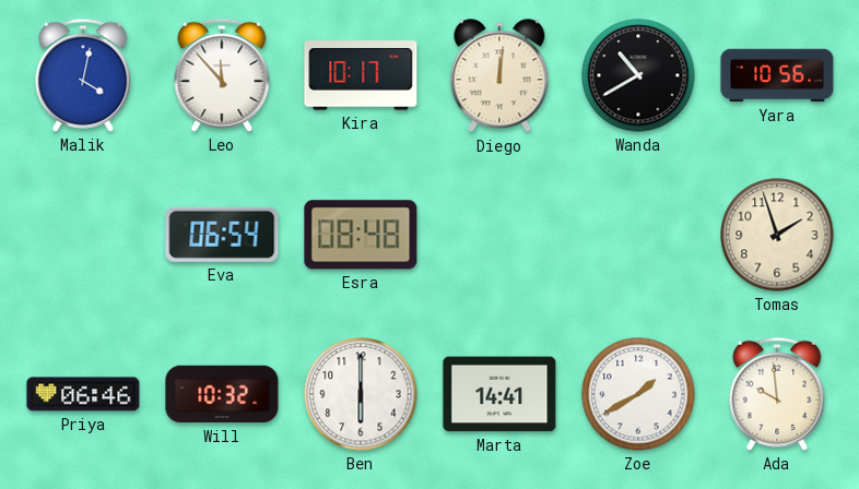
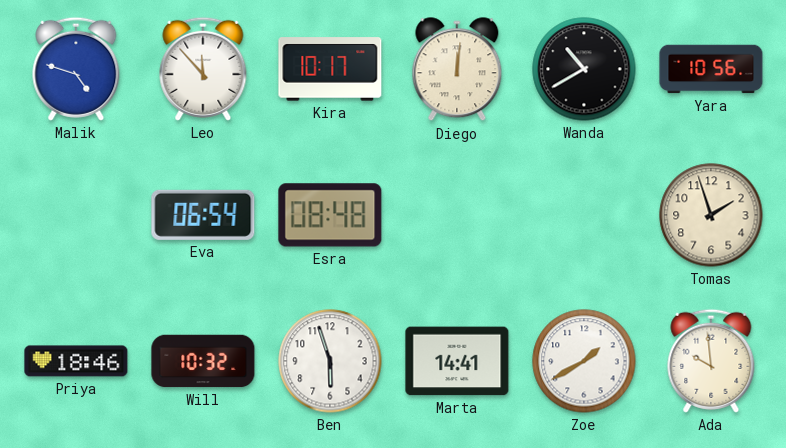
Malik: 4:02 -> 4:48
Priya: 06:46 -> 18:46
Ben: 6:00 -> 5:57
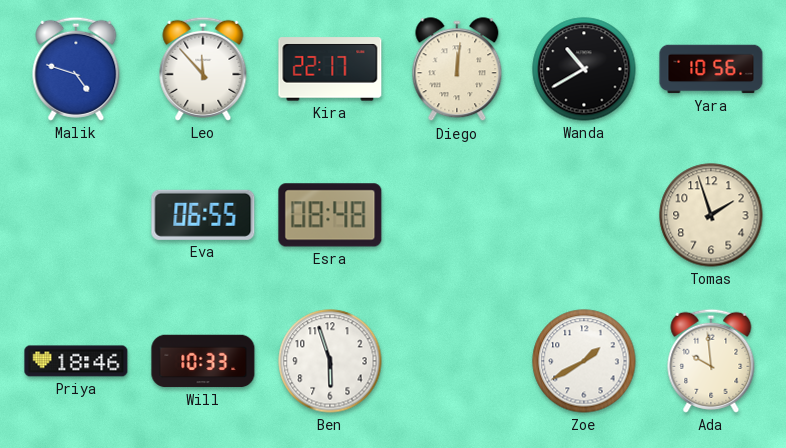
Kira: 10:17 -> 22:17
Eva: 06:54 -> 06:55
Will: 10:32 -> 10:33
Marta: 14:41 -> none
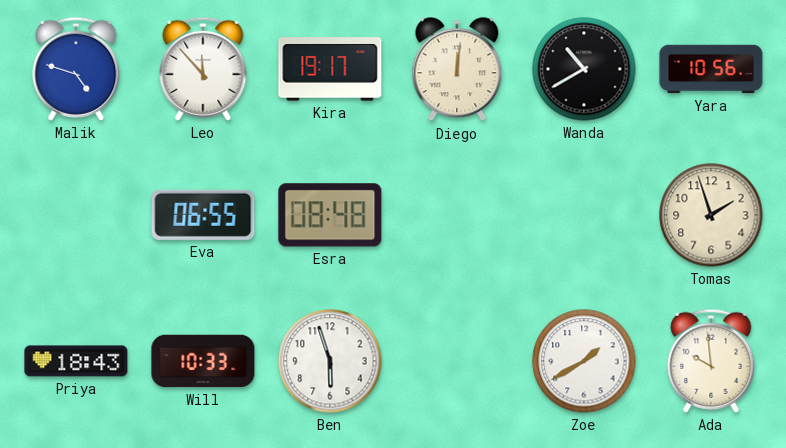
Kira: 22:17 -> 19:17
Priya: 18:46 -> 18:43
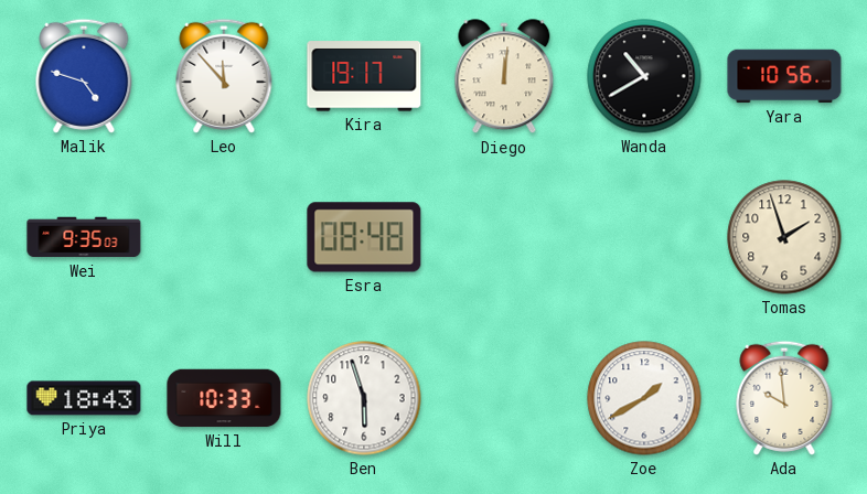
Wei: none -> 9:35
Eva: 06:55 -> none
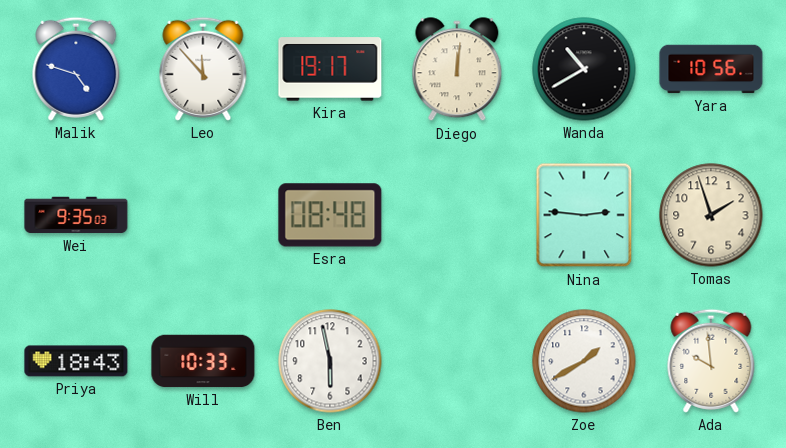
Nina: none -> 2:46
Ben: 5:57 -> 5:58
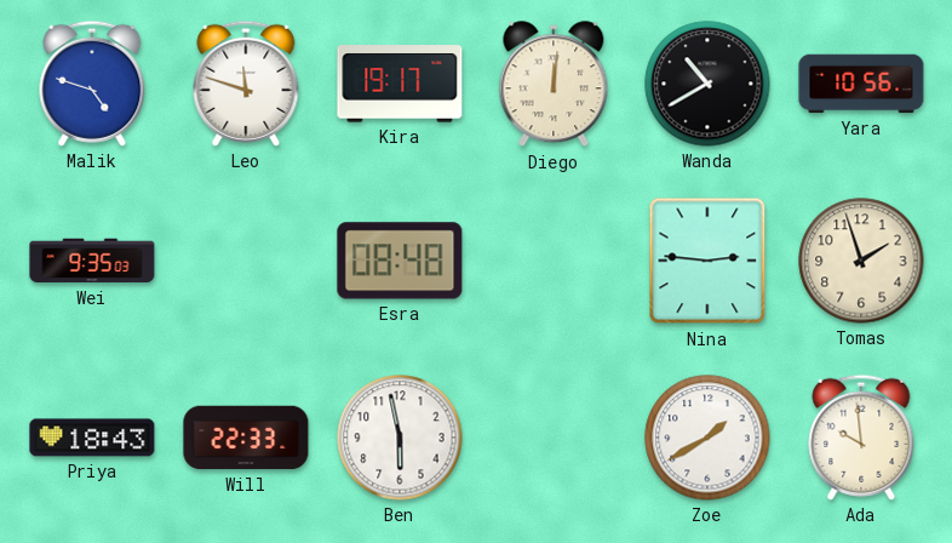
Leo: 11:53 -> 11:48
Will: 10:33 -> 22:33
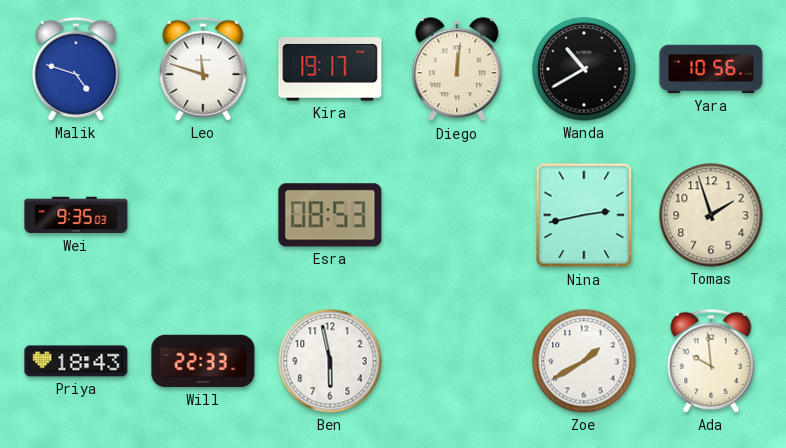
Esra: 08:48 -> 08:53
Nina: 2:46 -> 2:43
